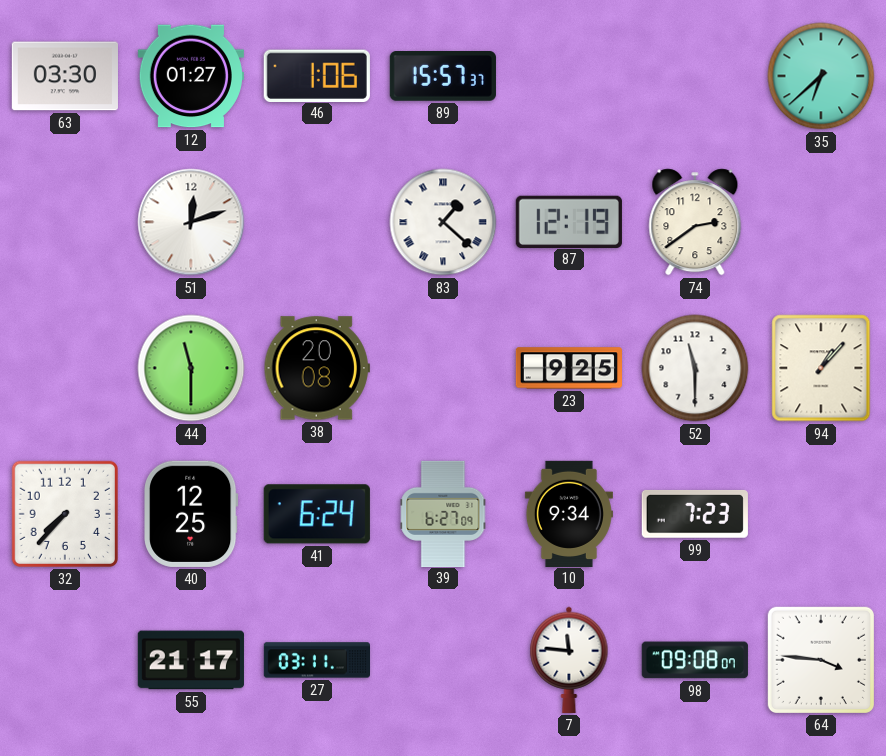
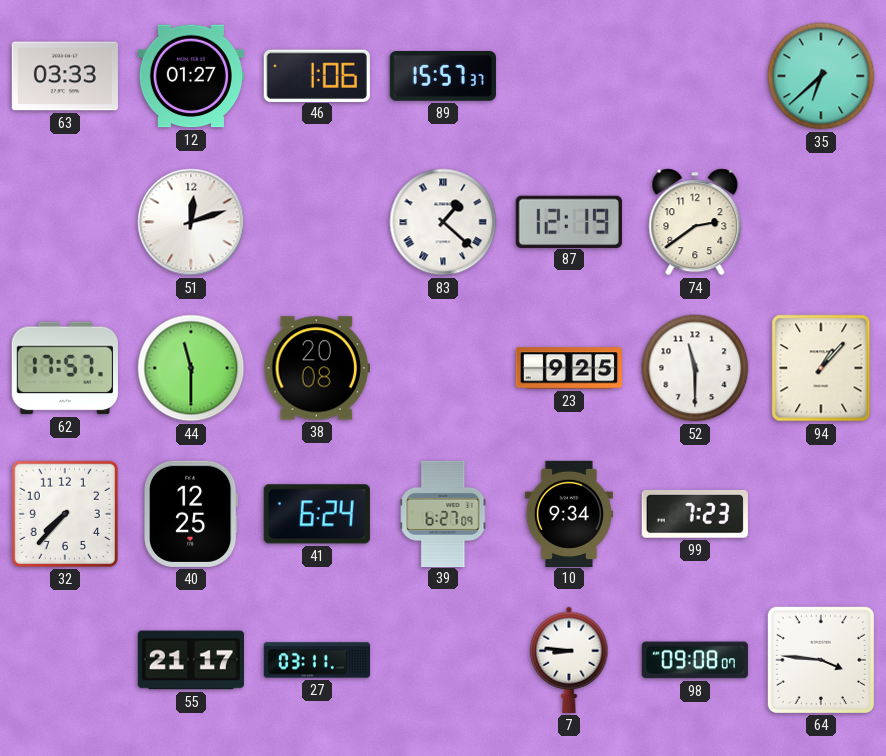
63: 03:30 -> 03:33
62: none -> 17:57
7: 11:46 -> 8:46
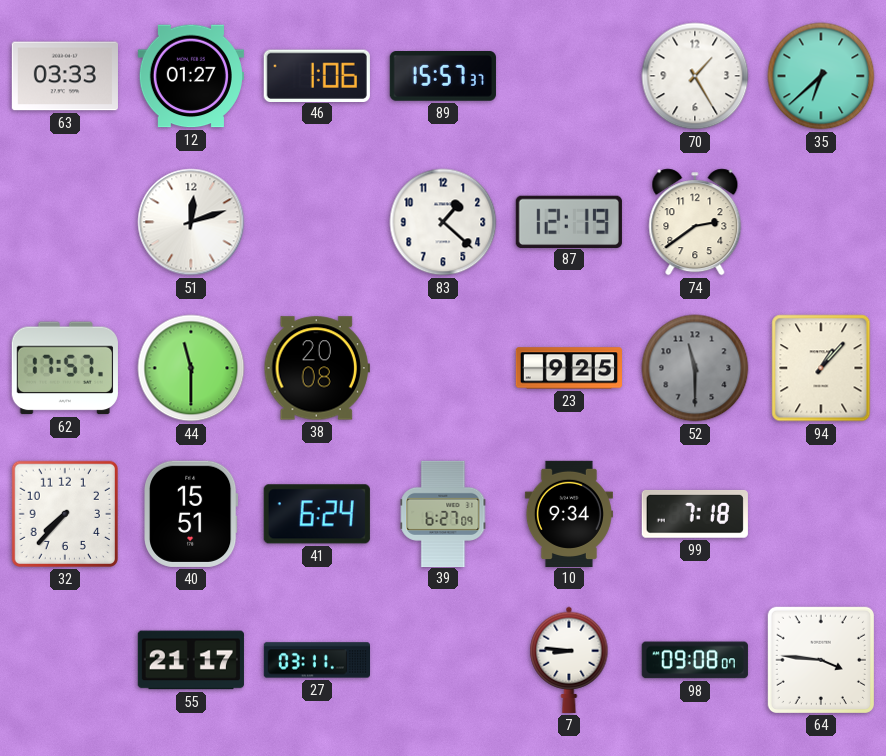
70: none -> 1:25
83 numerals: Roman -> Arabic
52 dial: white -> grey
40: 12:25 -> 15:51
99: 7:23 -> 7:18
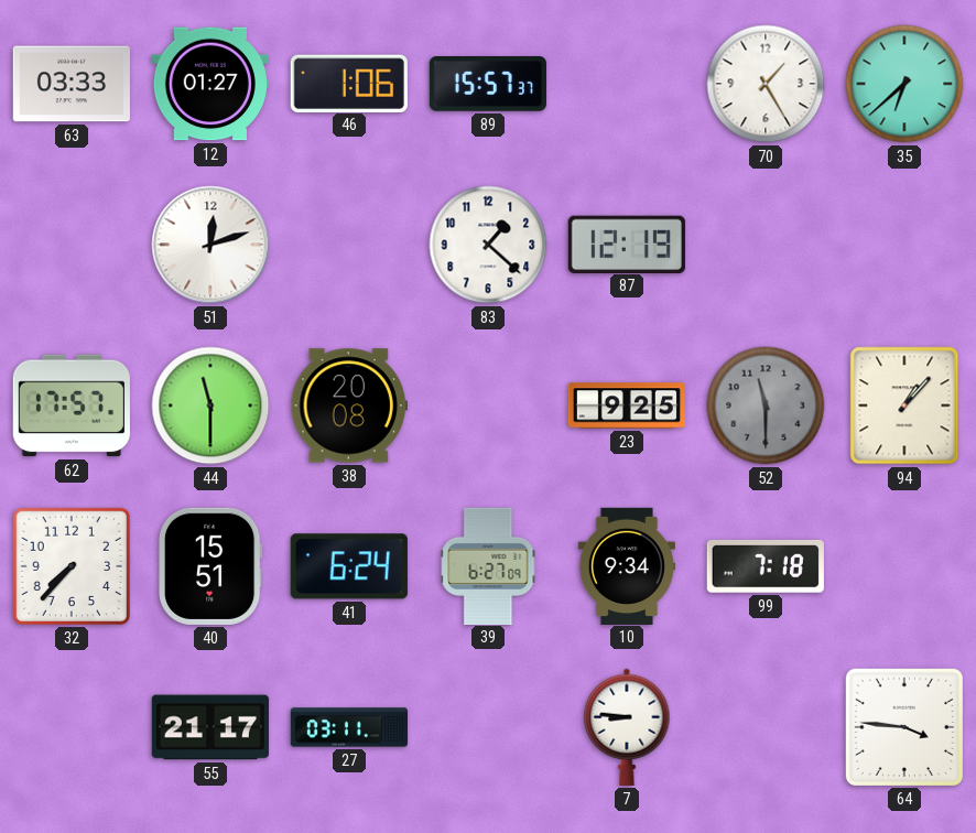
74: 2:39 -> none
98: 09:08 -> none
